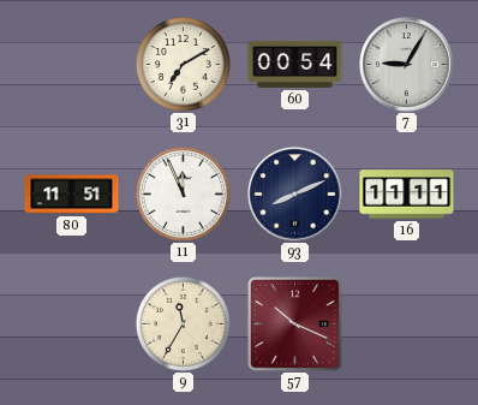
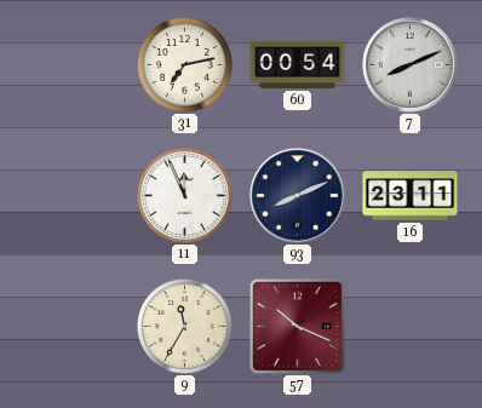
31: 7:10 -> 7:13
7: 9:05 -> 8:11
80: 11:51 -> none
16: 11:11 -> 23:11
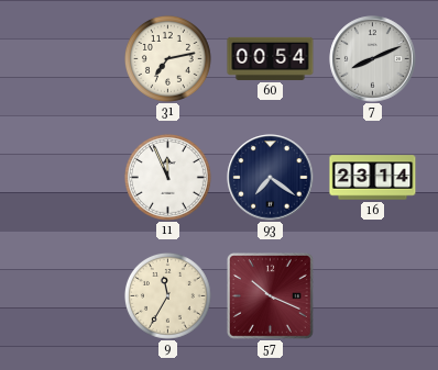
93: 8:11 -> 7:21
16: 23:11 -> 23:14
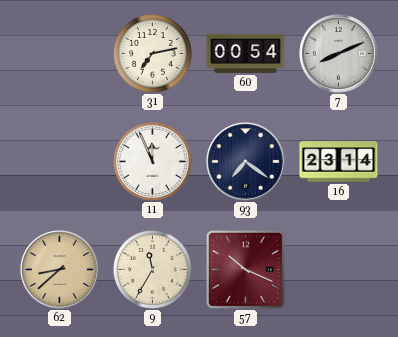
62: none -> 8:38
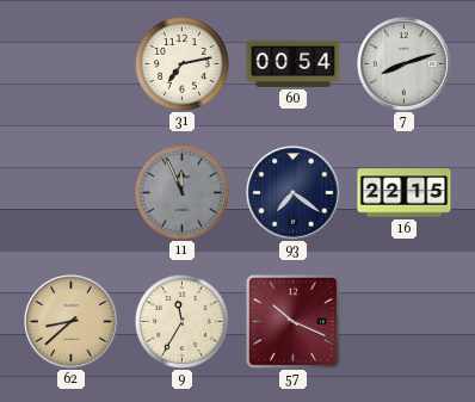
7: 8:11 -> 8:12
11 dial: white -> grey
16: 23:14 -> 22:15
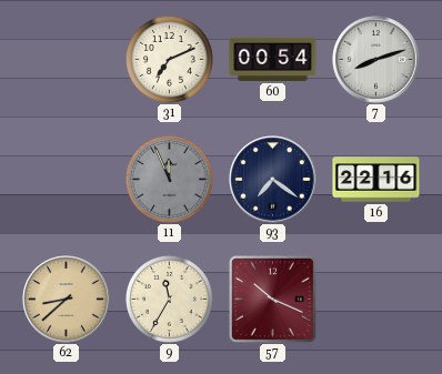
31: 7:13 -> 7:11
16: 22:15 -> 22:16
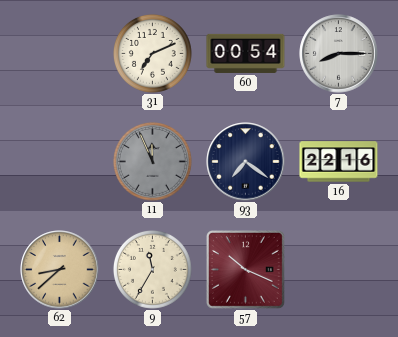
7: 8:12 -> 8:15
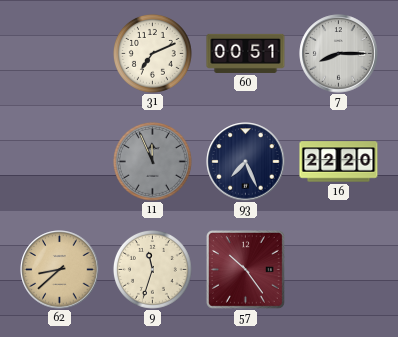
60: 00:54 -> 00:51
93: 7:21 -> 7:26
16: 22:16 -> 22:20
9: 11:35 -> 11:33
57: 10:19 -> 10:24
